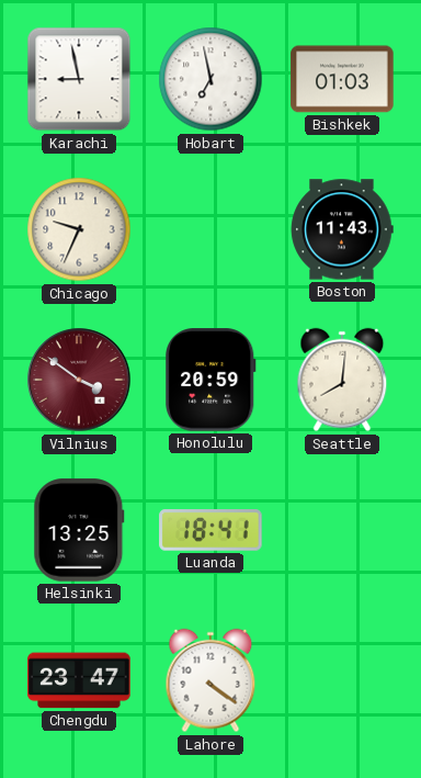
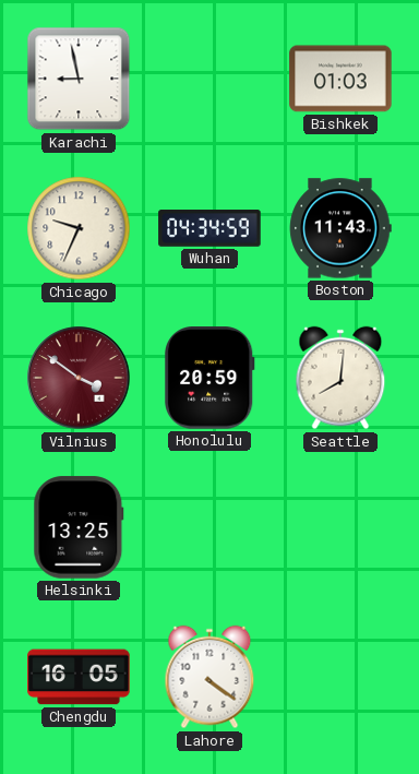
Hobart: 6:58 -> none
Wuhan: none -> 04:34
Luanda: 18:41 -> none
Chengdu: 23:47 -> 16:05
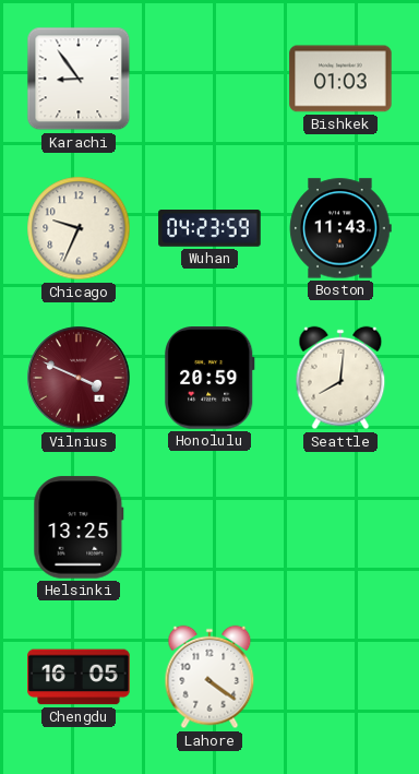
Karachi: 8:58 -> 8:54
Wuhan: 04:34 -> 04:23
Vilnius: 3:51 -> 3:49
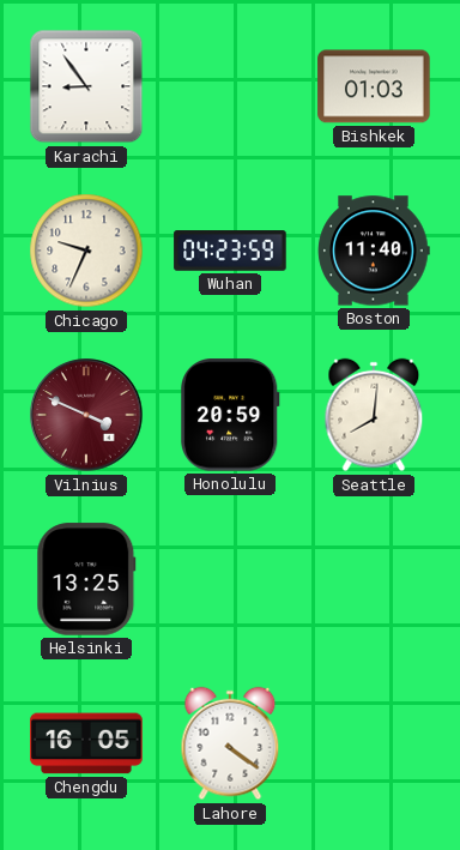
Boston: 11:43 -> 11:40
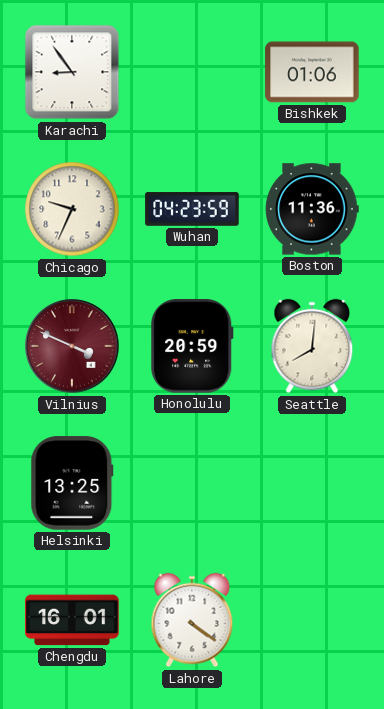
Bishkek: 01:03 -> 01:06
Boston: 11:40 -> 11:36
Chengdu: 16:05 -> 16:01
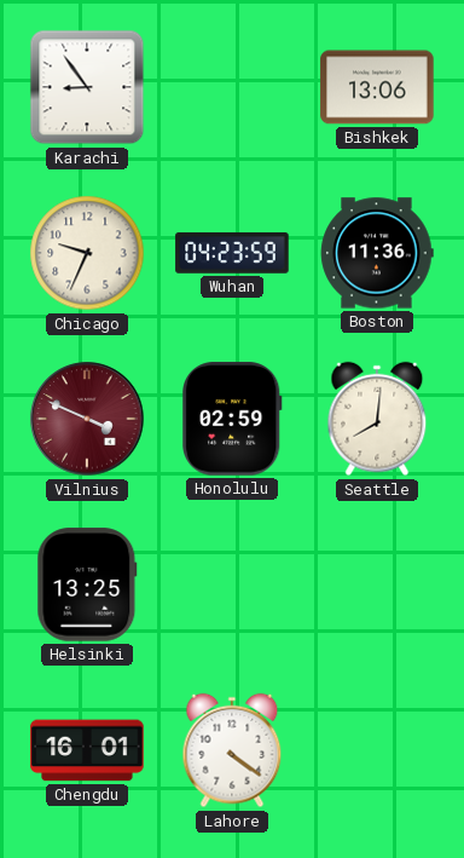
Bishkek: 01:06 -> 13:06
Honolulu: 20:59 -> 02:59
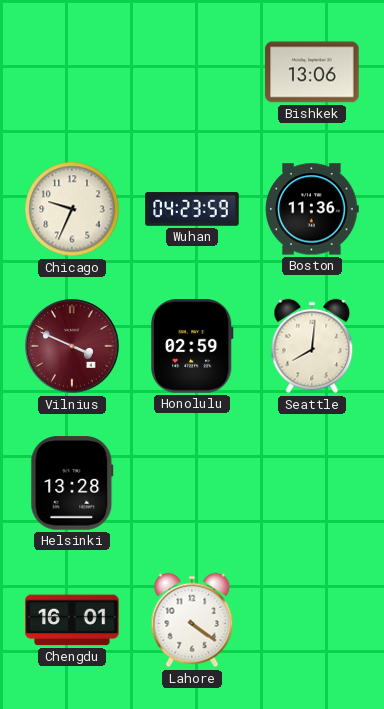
Karachi: 8:54 -> none
Helsinki: 13:25 -> 13:28
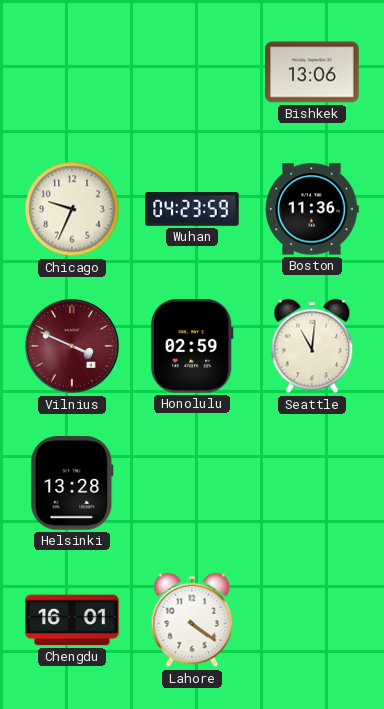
Seattle: 8:01 -> 11:01
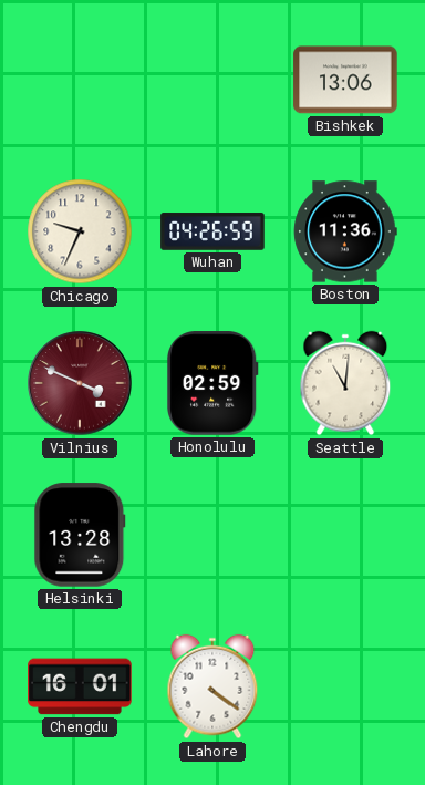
Wuhan: 04:23 -> 04:26
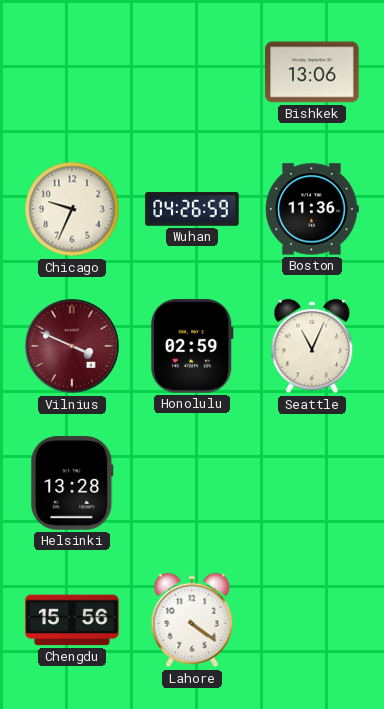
Seattle: 11:01 -> 11:04
Chengdu: 16:01 -> 15:56
